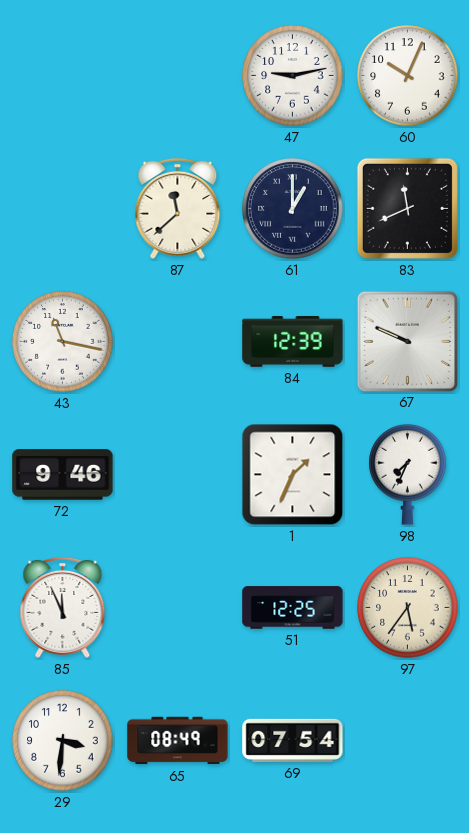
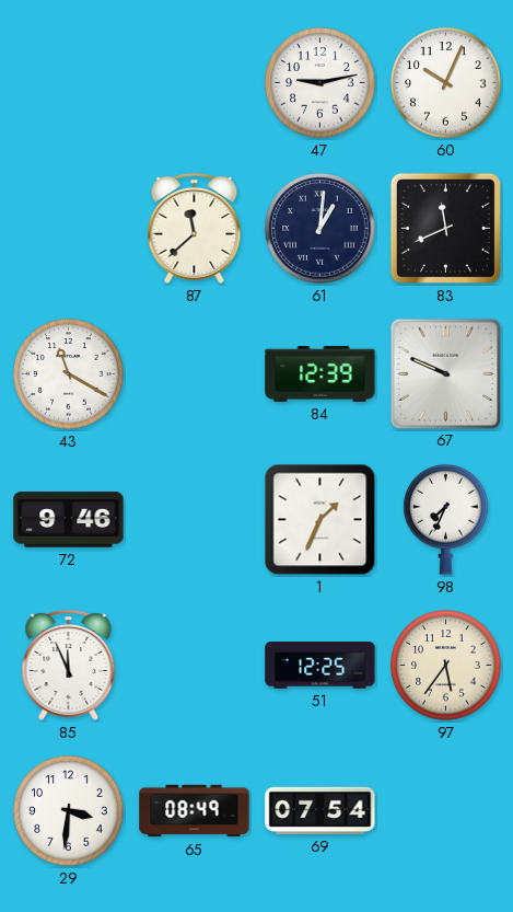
61: 1:00 -> 1:01
43: 11:17 -> 11:20
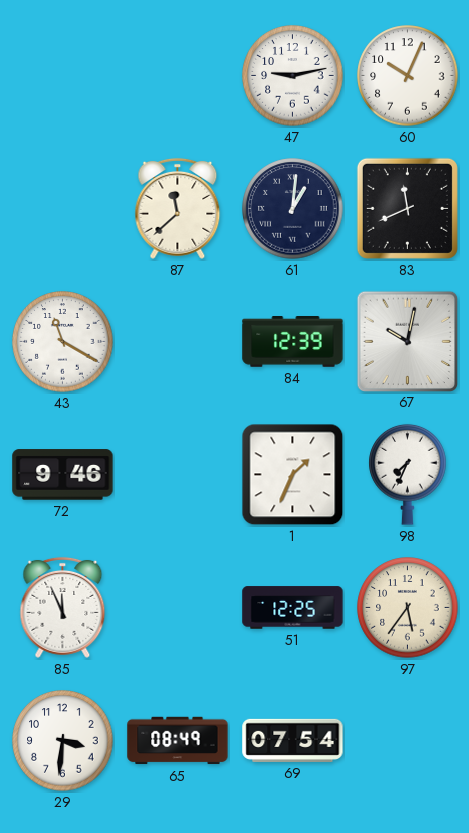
67: 9:49 -> 10:02
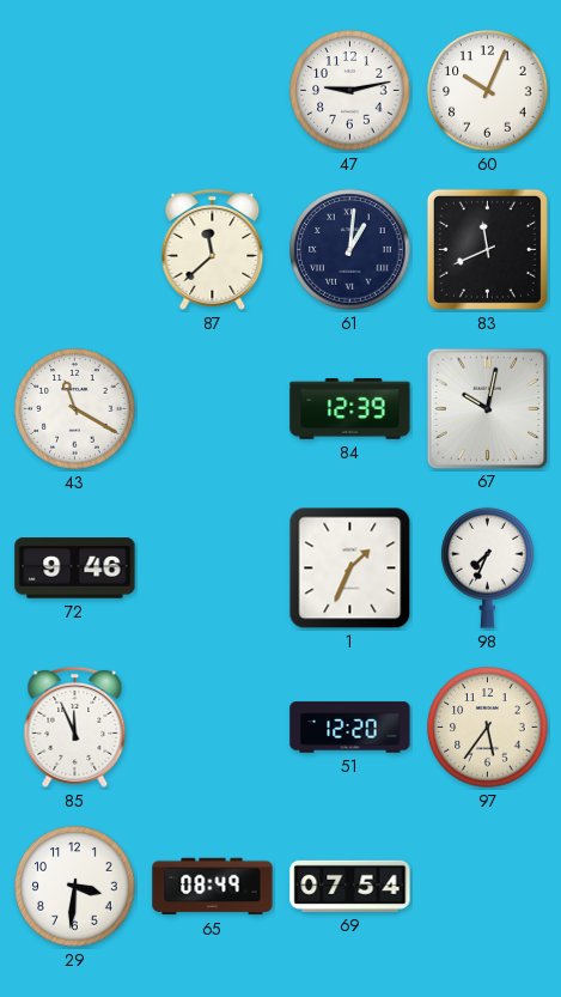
51: 12:25 -> 12:20
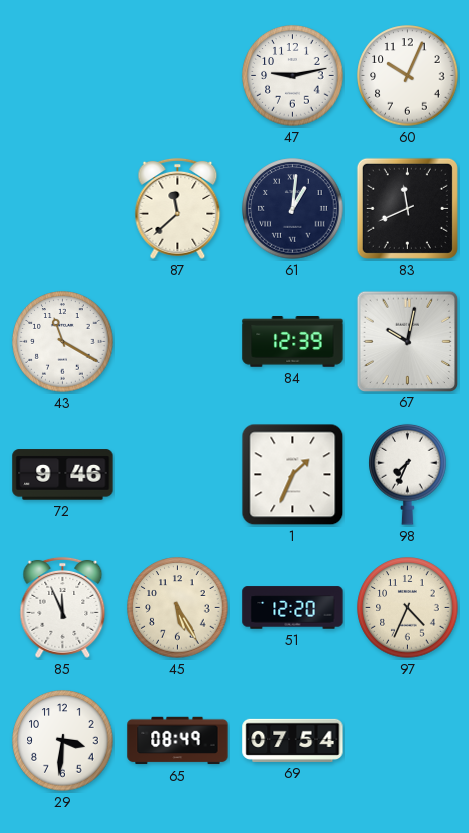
45: none -> 5:25
97: 5:36 -> 4:34
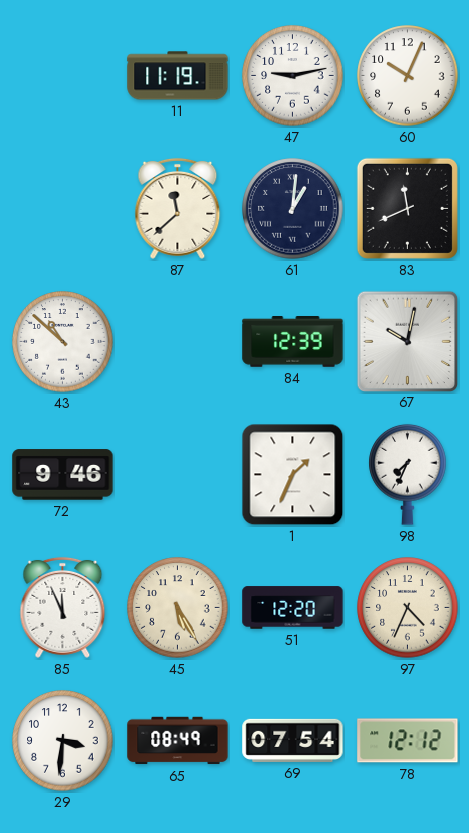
11: none -> 11:19
43: 11:20 -> 10:52
78: none -> 12:12
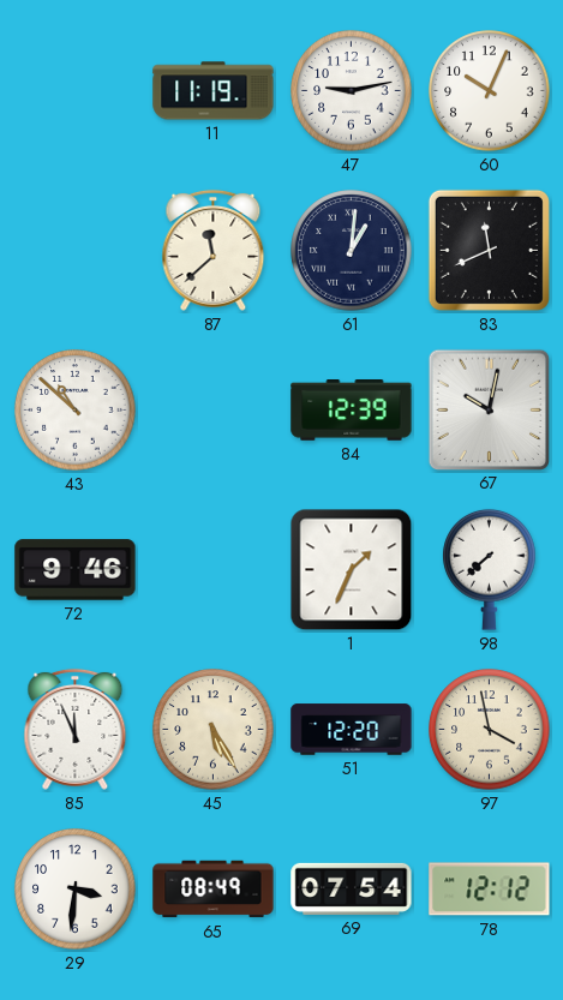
98: 7:34 -> 7:38
97: 4:34 -> 3:58
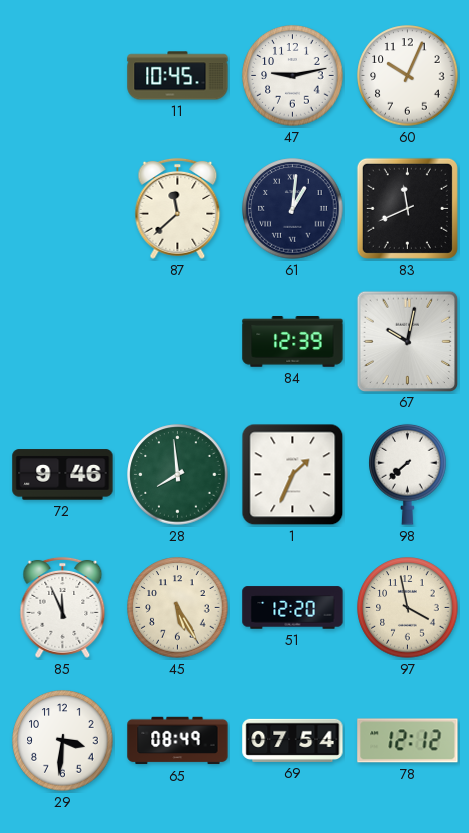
11: 11:19 -> 10:45
43: 10:52 -> none
28: none -> 7:59
